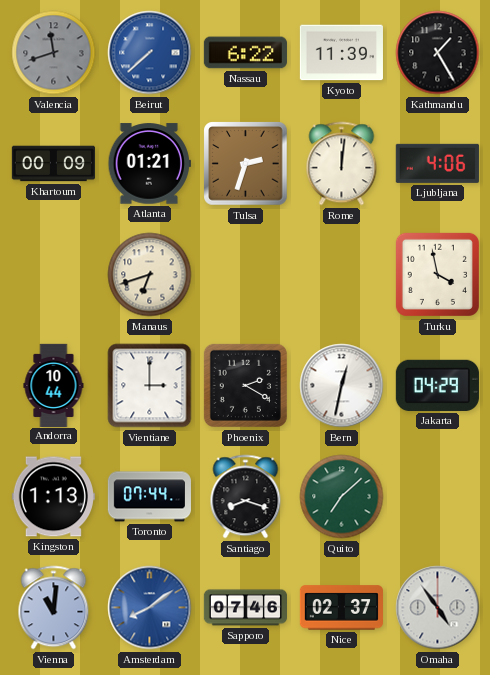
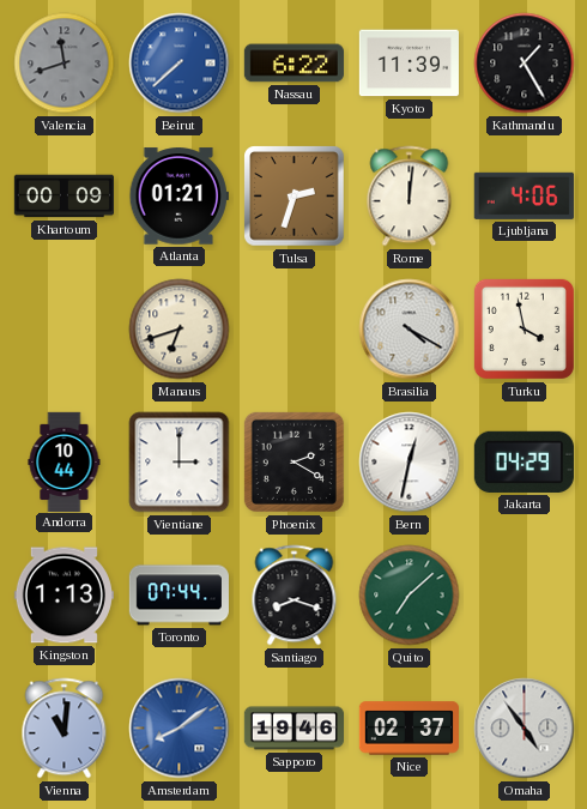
Brasilia: none -> 4:20
Sapporo: 07:46 -> 19:46
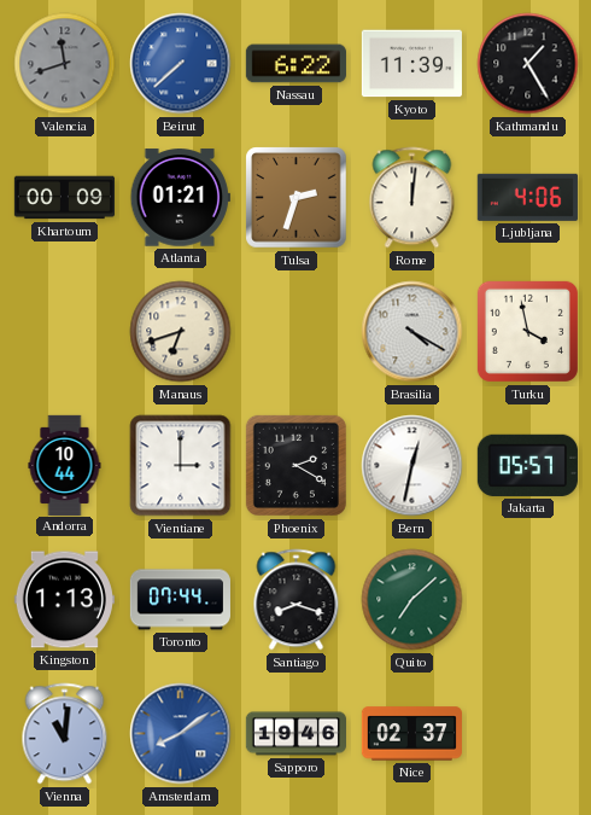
Jakarta: 04:29 -> 05:57
Omaha: 4:54 -> none
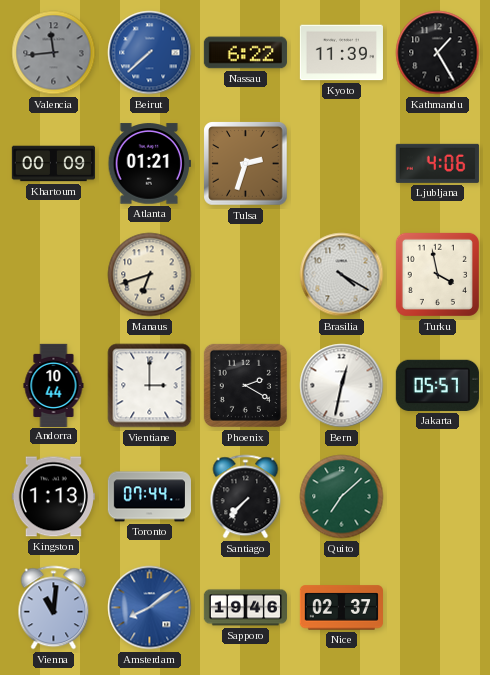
Valencia: 11:42 -> 11:44
Rome: 12:01 -> none
Santiago: 8:18 -> 7:37
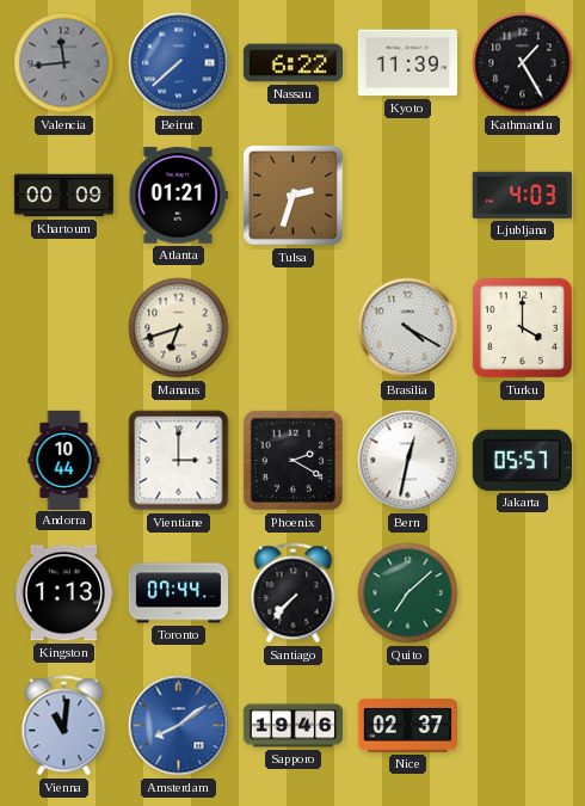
Ljubljana: 4:06 -> 4:03
Turku: 3:58 -> 4:00
